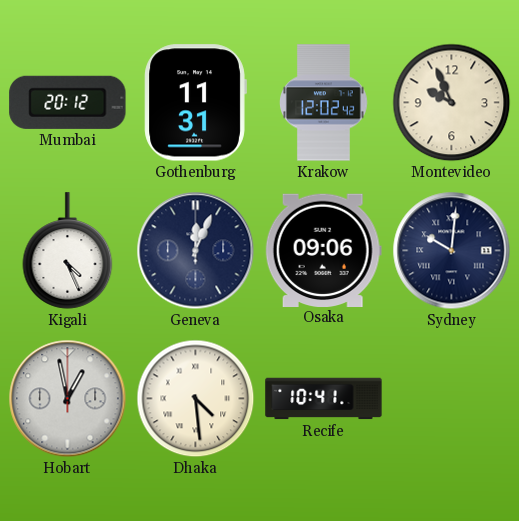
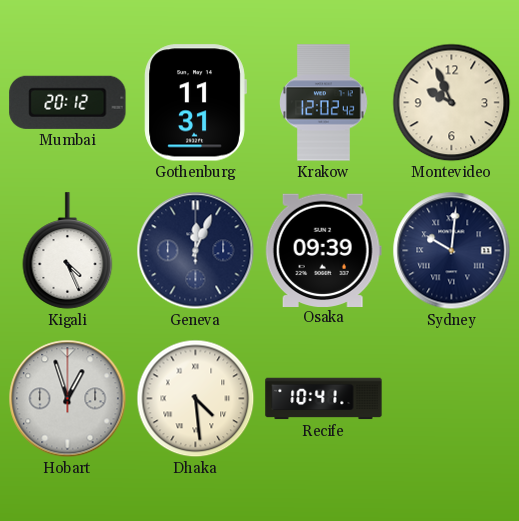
Osaka: 09:06 -> 09:39
Hobart: 12:58 -> 12:57
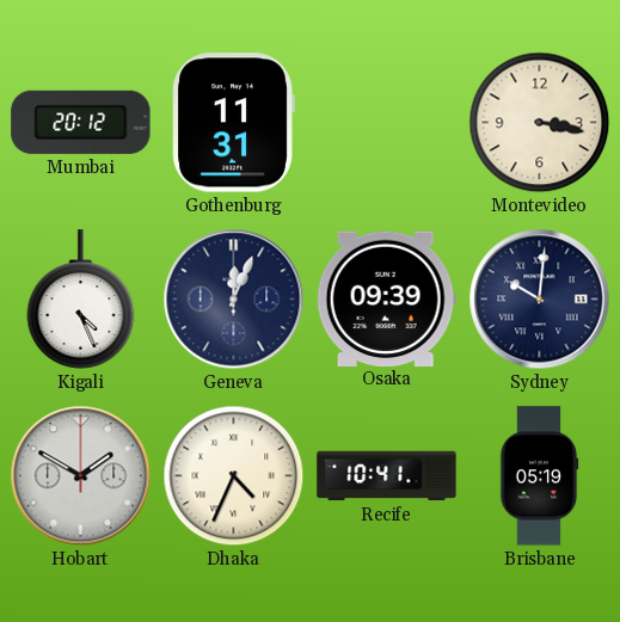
Krakow: 12:02 -> none
Montevideo: 9:56 -> 3:17
Hobart: 12:57 -> 1:50
Dhaka: 4:29 -> 4:34
Brisbane: none -> 05:19
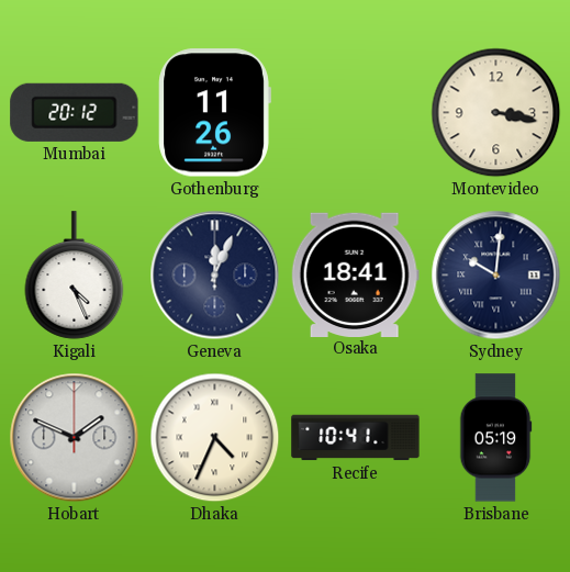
Gothenburg: 11:31 -> 11:26
Osaka: 09:39 -> 18:41
Hobart: 1:50 -> 1:49
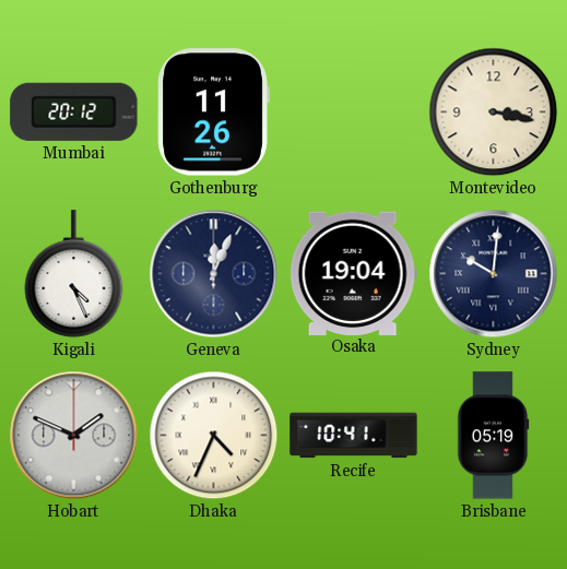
Osaka: 18:41 -> 19:04
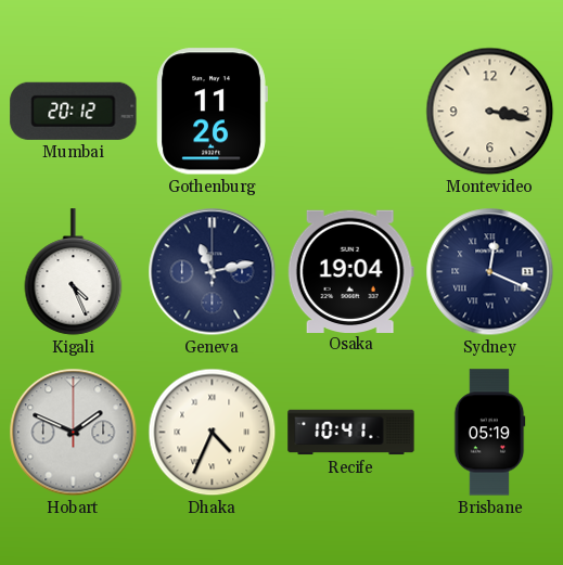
Geneva: 12:04 -> 11:13
Sydney: 10:01 -> 12:19
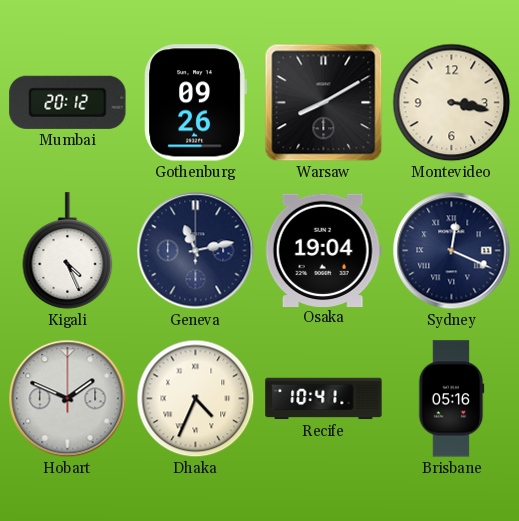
Gothenburg: 11:26 -> 09:26
Warsaw: none -> 8:10
Brisbane: 05:19 -> 05:16
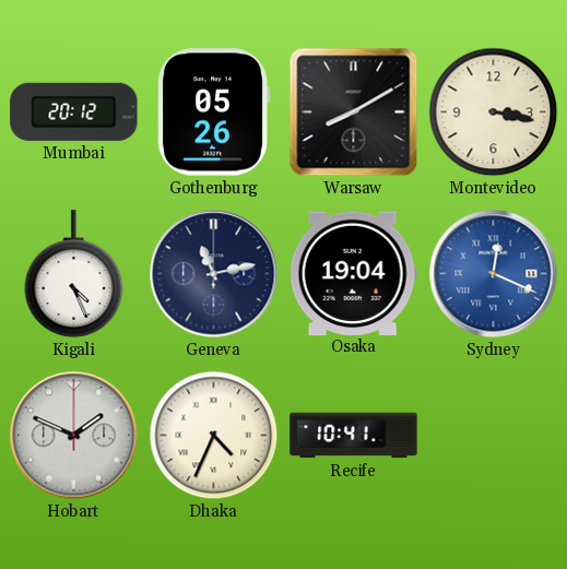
Gothenburg: 09:26 -> 05:26
Sydney dial: navy -> blue
Brisbane: 05:16 -> none
